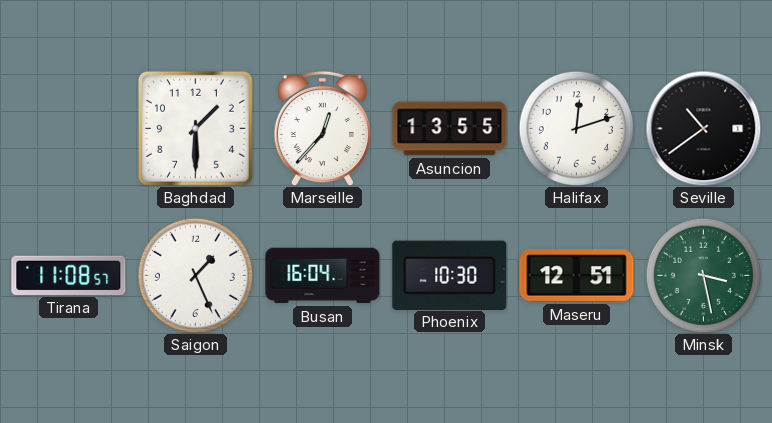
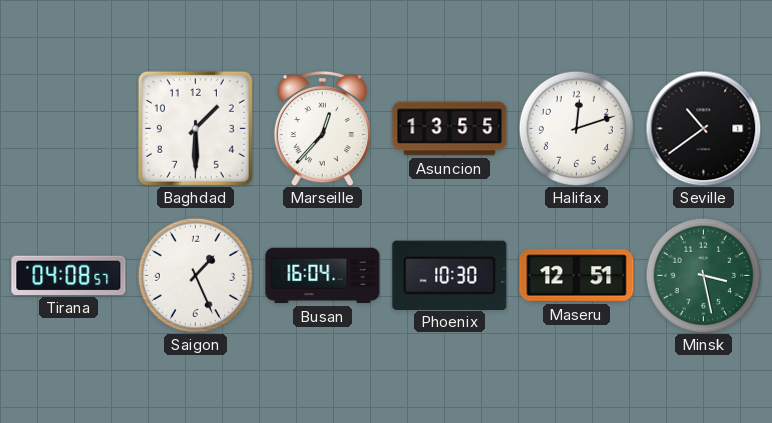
Tirana: 11:08 -> 04:08
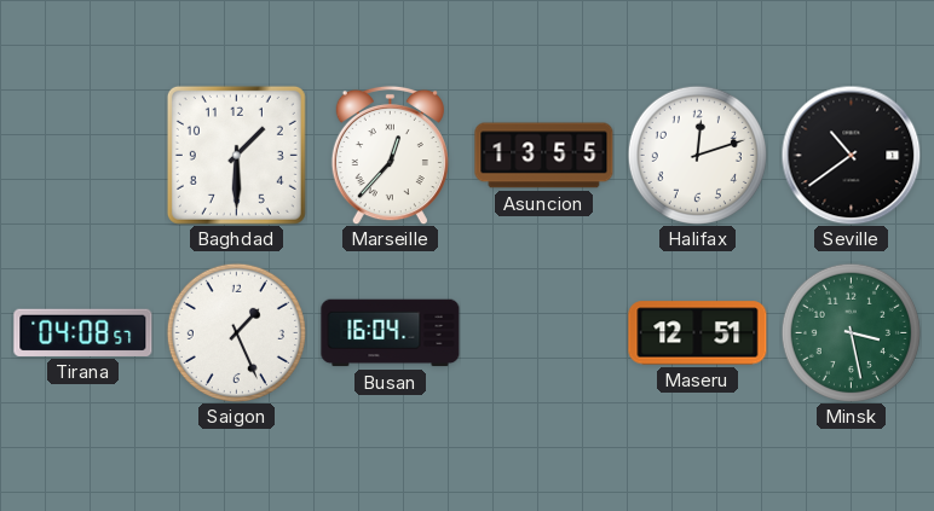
Phoenix: 10:30 -> none
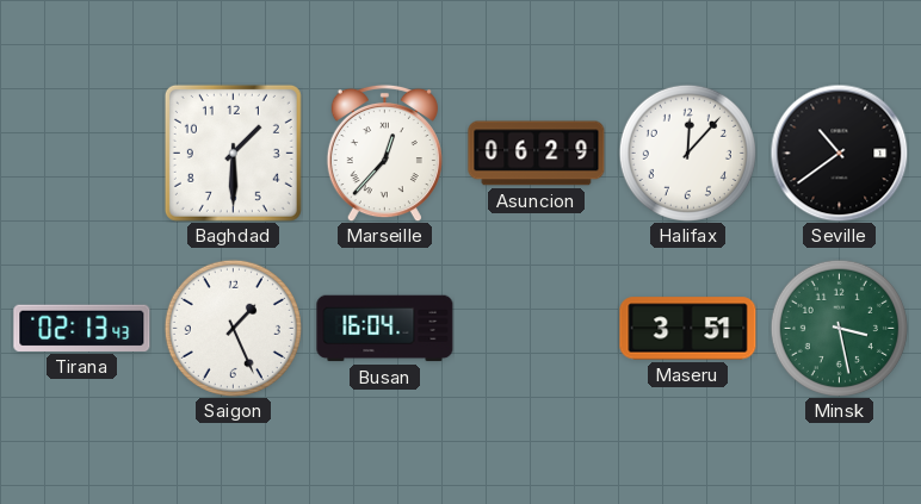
Asuncion: 13:55 -> 06:29
Halifax: 12:12 -> 12:07
Tirana: 04:08 -> 02:13
Maseru: 12:51 -> 3:51
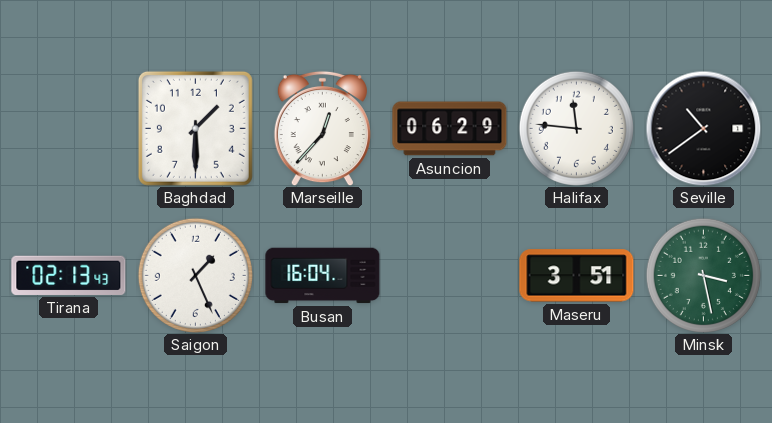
Halifax: 12:07 -> 11:46
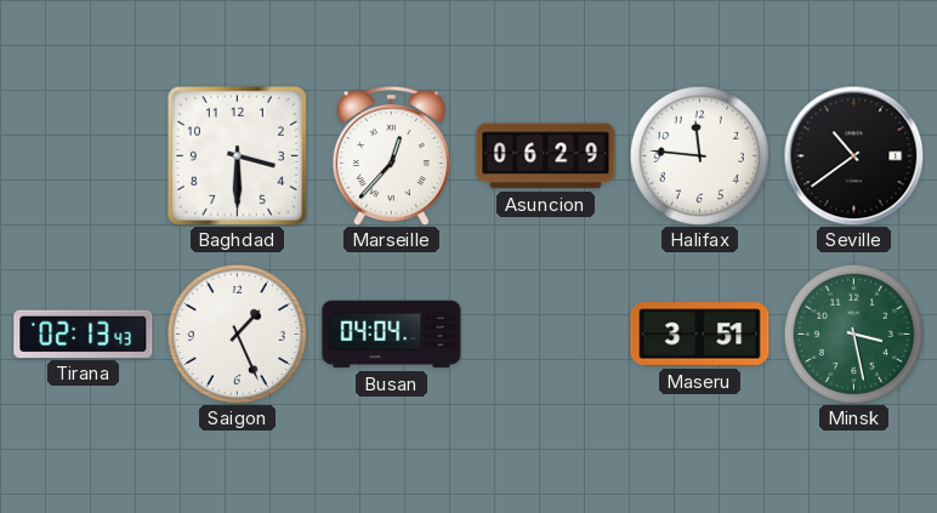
Baghdad: 1:30 -> 3:30
Busan: 16:04 -> 04:04
